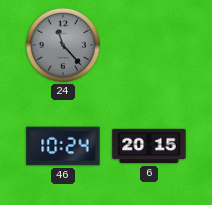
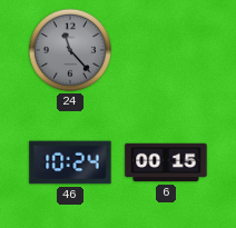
6: 20:15 -> 00:15
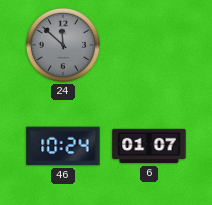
24: 11:23 -> 11:52
6: 00:15 -> 01:07
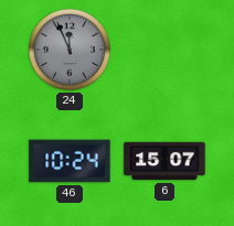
24: 11:52 -> 11:56
6: 01:07 -> 15:07
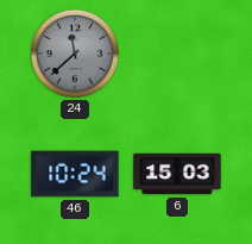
24: 11:56 -> 11:38
6: 15:07 -> 15:03
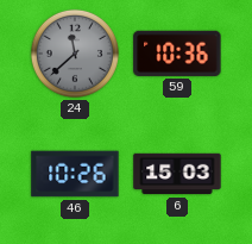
59: none -> 10:36
46: 10:24 -> 10:26
